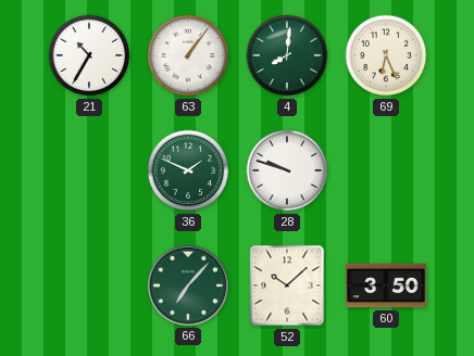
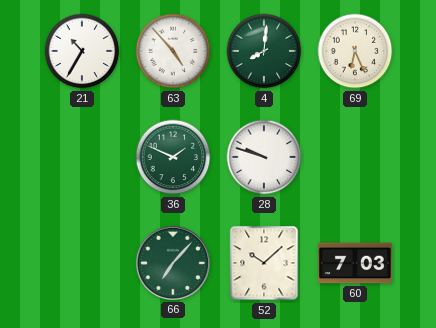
63: 1:06 -> 4:53
60: 3:50 -> 7:03
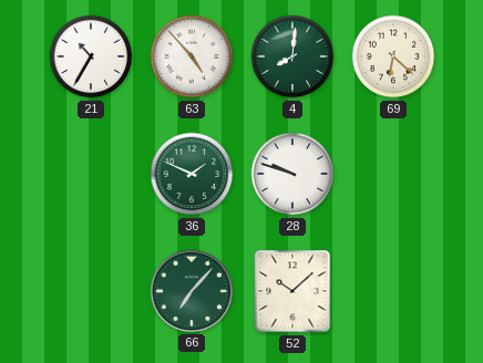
69: 6:26 -> 6:22
60: 7:03 -> none
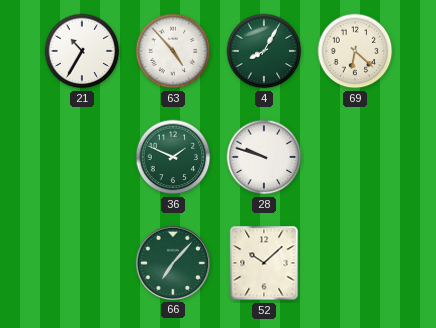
4: 8:01 -> 8:05
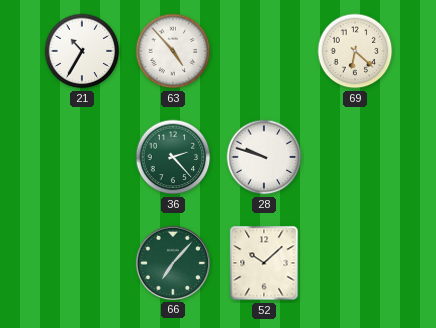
4: 8:05 -> none
36: 1:49 -> 2:23
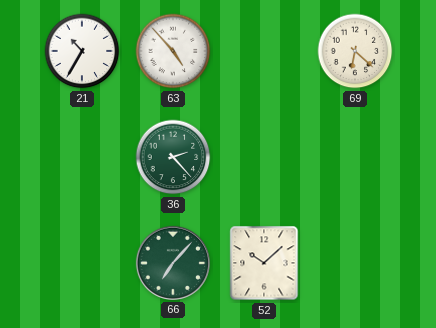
28: 9:48 -> none
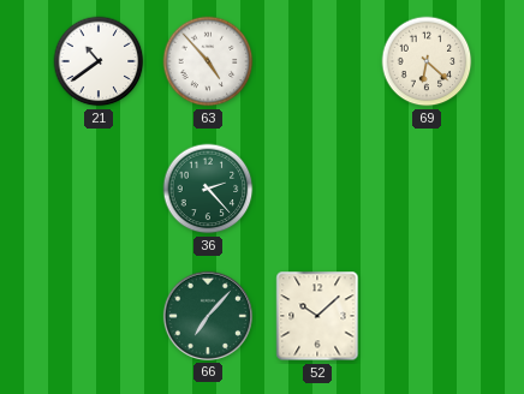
21: 10:35 -> 10:39
